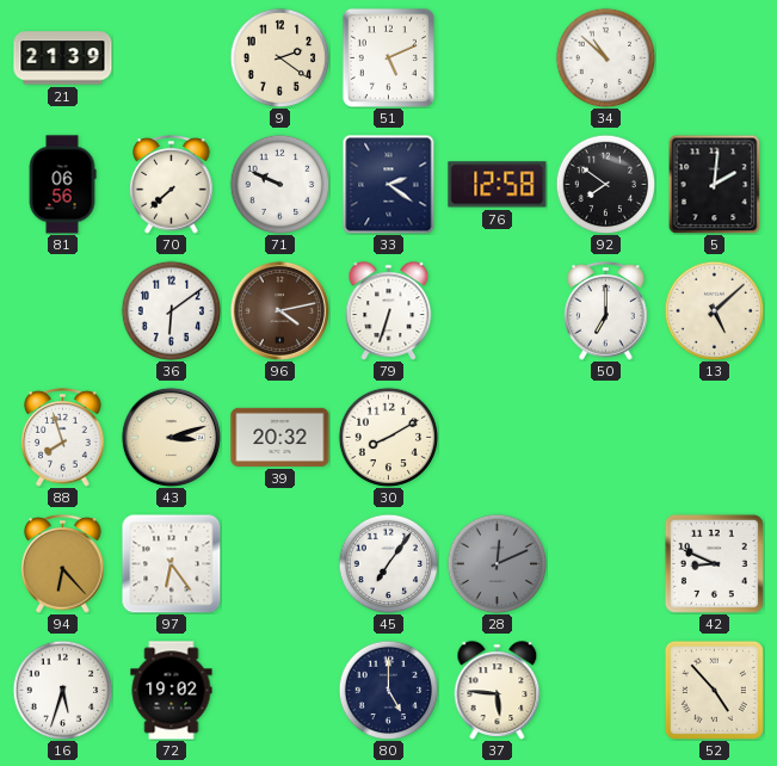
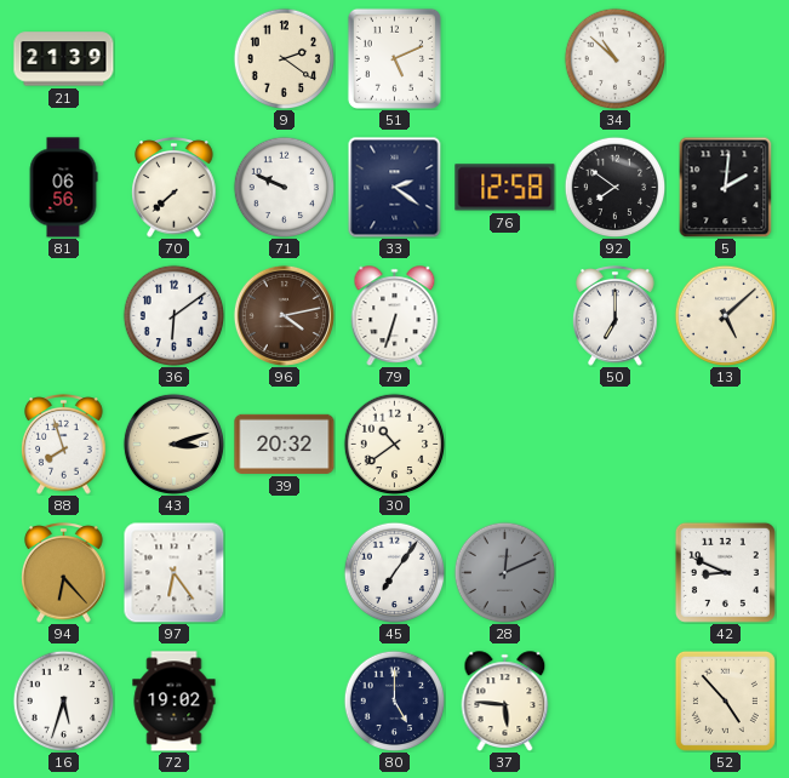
30: 8:10 -> 10:39
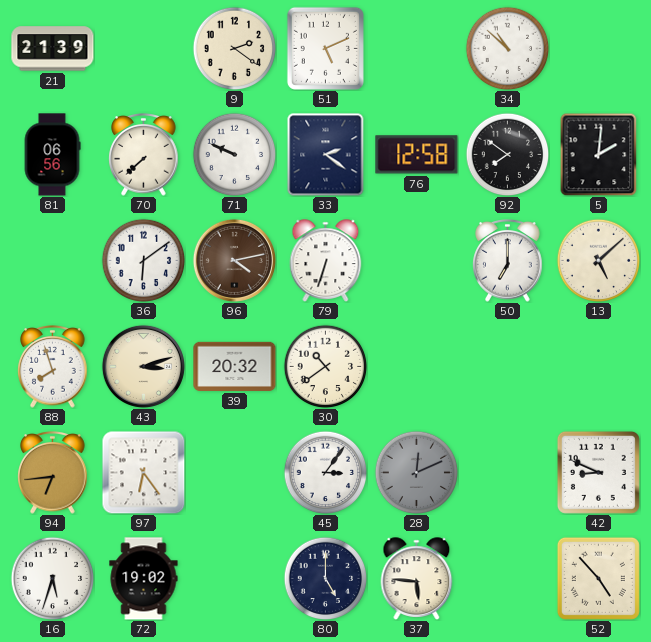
94: 6:23 -> 6:44
45: 7:06 -> 3:06
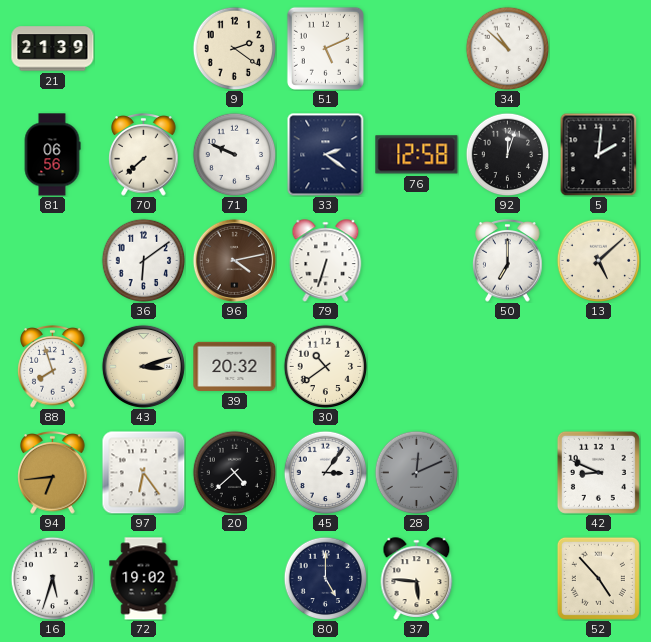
92: 7:51 -> 12:03
20: none -> 4:38
